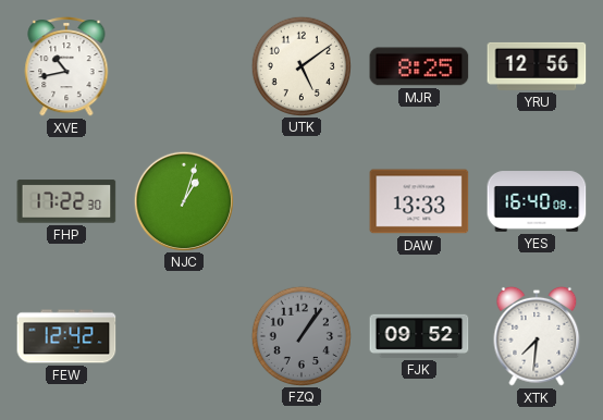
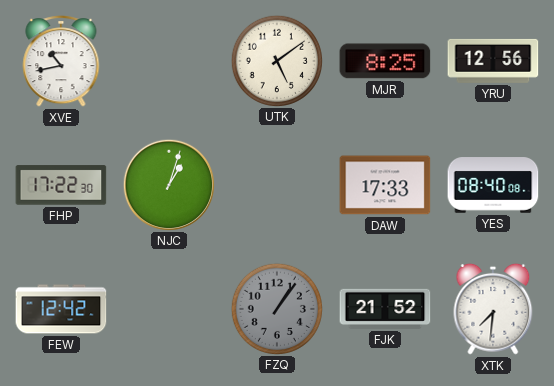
DAW: 13:33 -> 17:33
YES: 16:40 -> 08:40
FJK: 09:52 -> 21:52
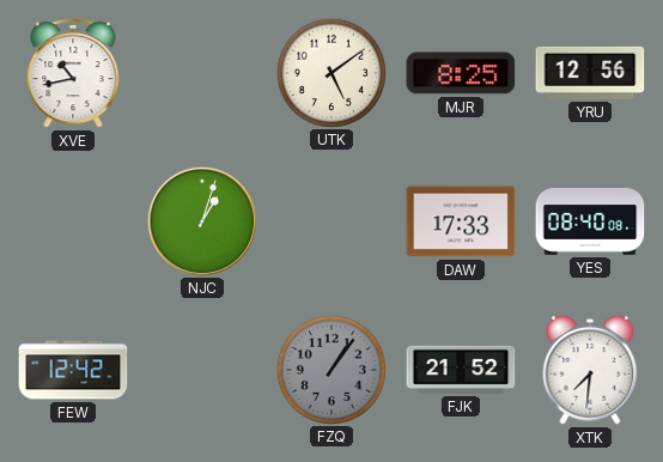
FHP: 17:22 -> none
